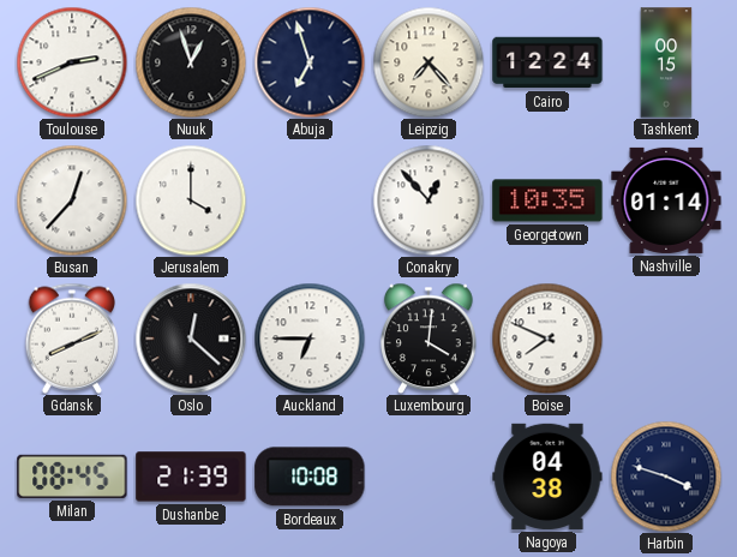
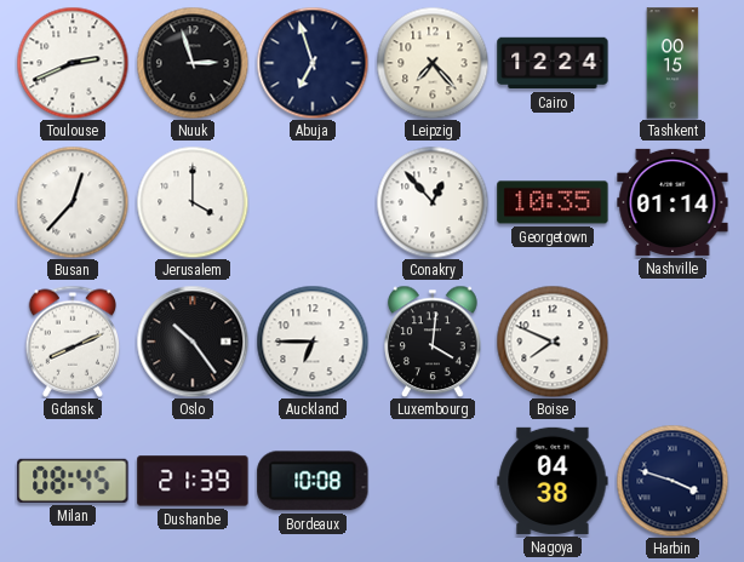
Nuuk: 12:57 -> 2:57
Oslo: 12:22 -> 10:24
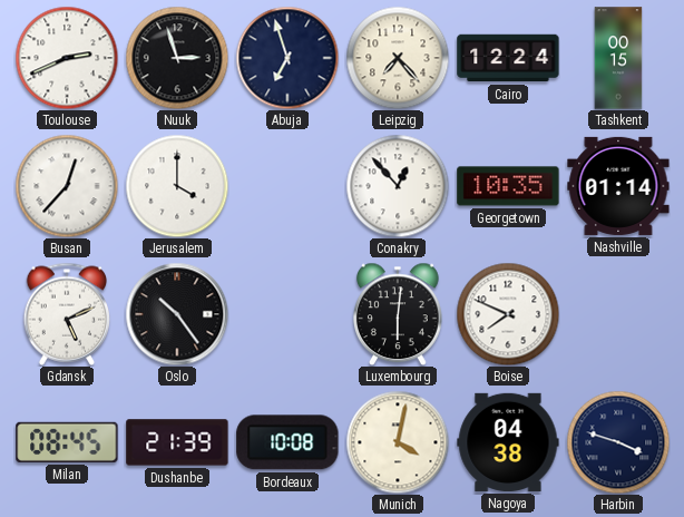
Gdansk: 8:11 -> 5:11
Auckland: 6:45 -> none
Luxembourg: 4:01 -> 6:01
Munich: none -> 4:02
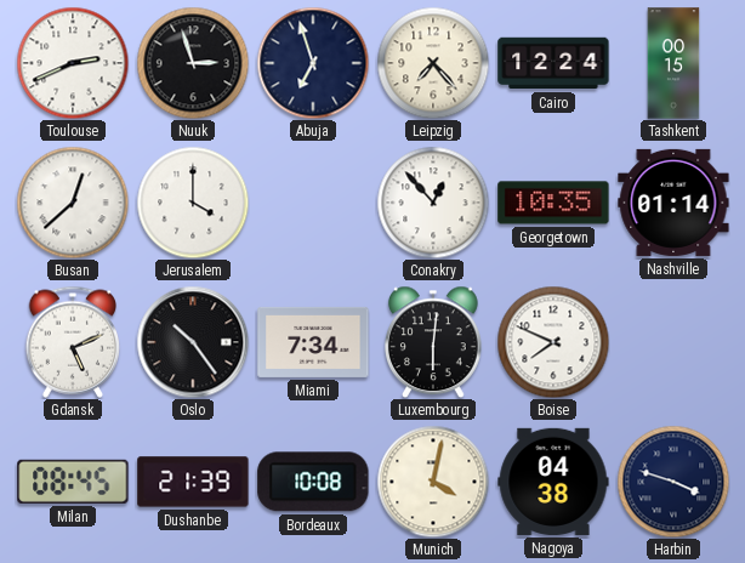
Busan: 12:37 -> 12:38
Miami: none -> 7:34
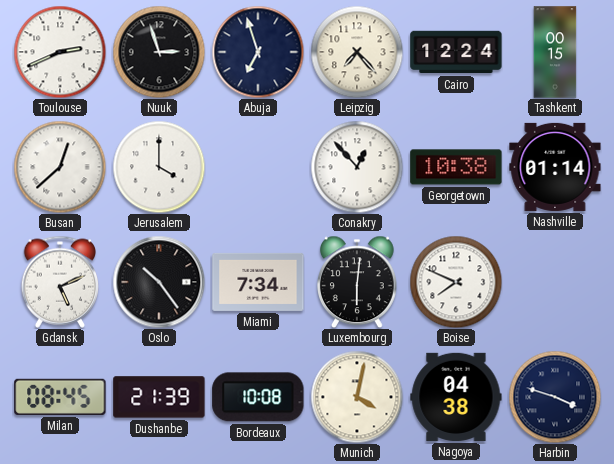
Georgetown: 10:35 -> 10:38
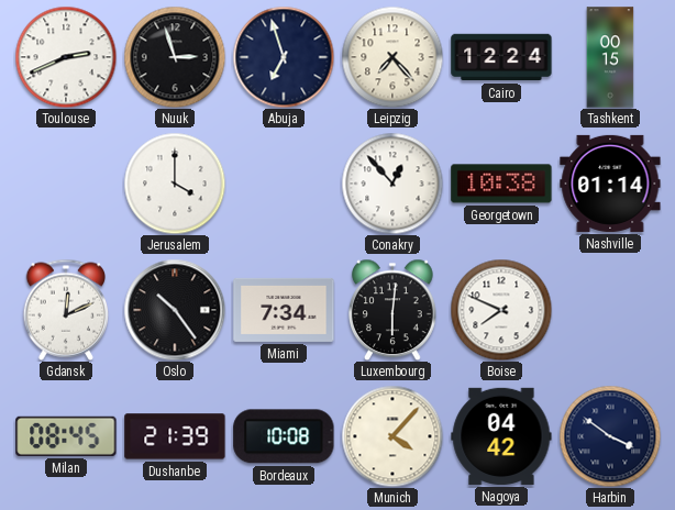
Busan: 12:38 -> none
Gdansk: 5:11 -> 12:11
Munich: 4:02 -> 4:07
Nagoya: 04:38 -> 04:42
Harbin: 3:48 -> 3:51
